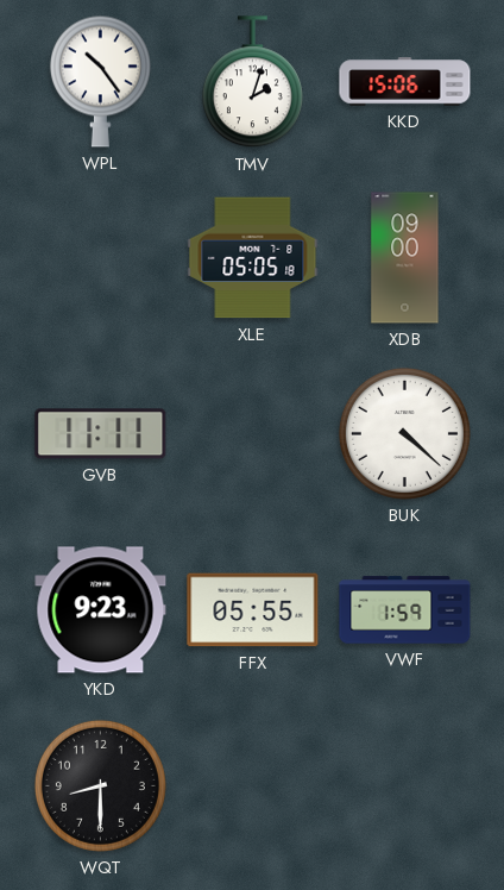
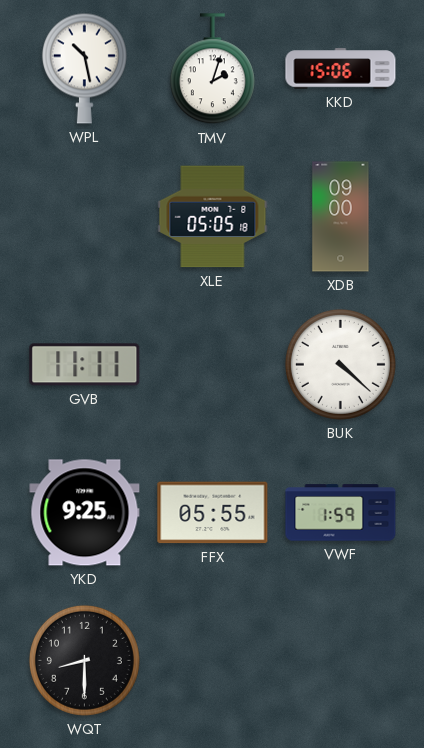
WPL: 10:24 -> 10:28
YKD: 9:23 -> 9:25
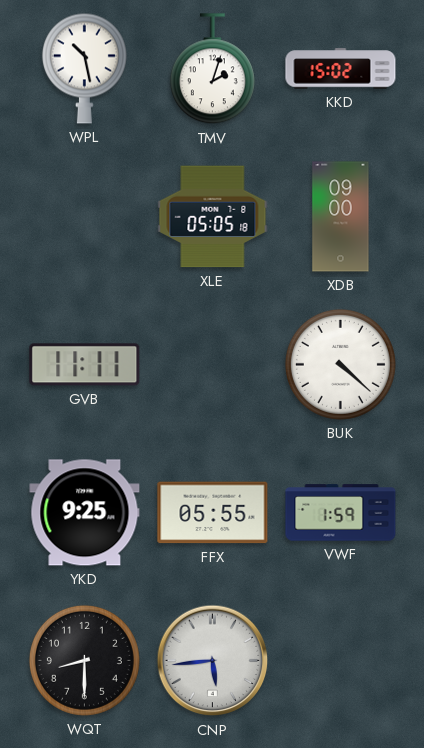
KKD: 15:06 -> 15:02
CNP: none -> 5:44
